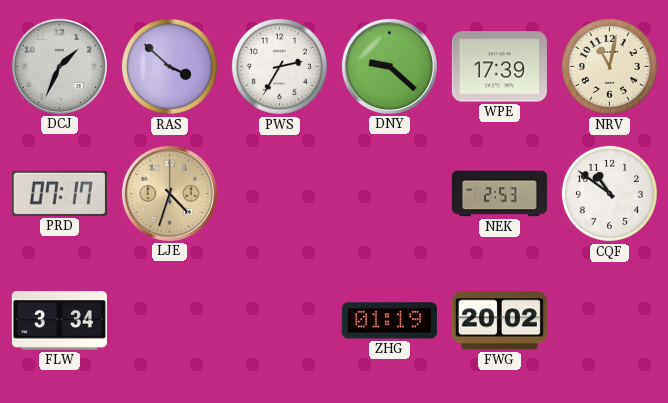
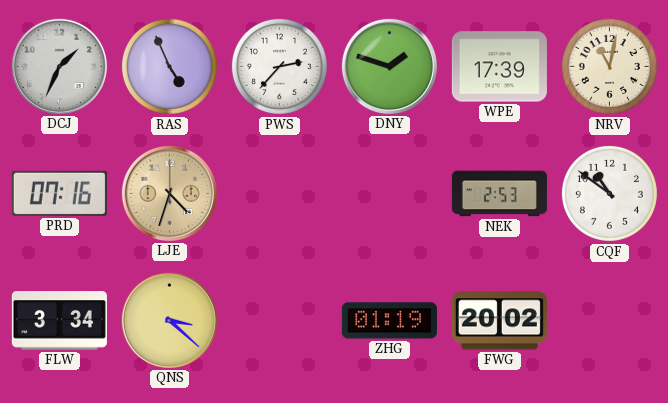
RAS: 3:52 -> 4:56
PWS: 2:35 -> 2:37
DNY: 9:22 -> 1:48
PRD: 07:17 -> 07:16
QNS: none -> 3:22
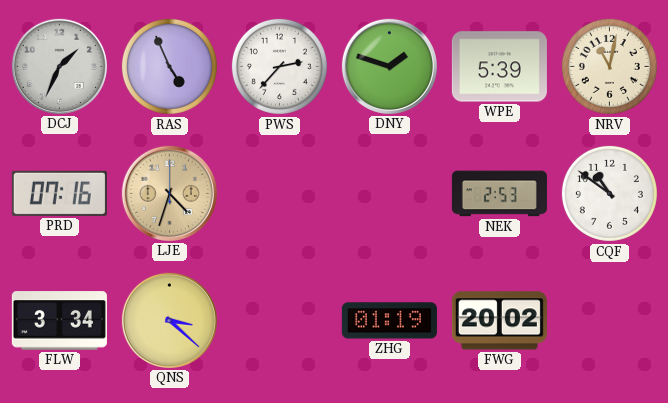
WPE: 17:39 -> 5:39
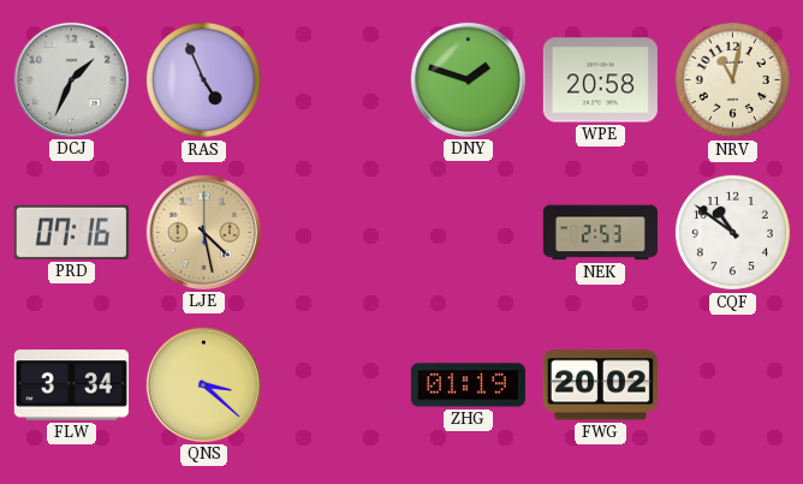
PWS: 2:37 -> none
WPE: 5:39 -> 20:58
LJE: 4:33 -> 4:28
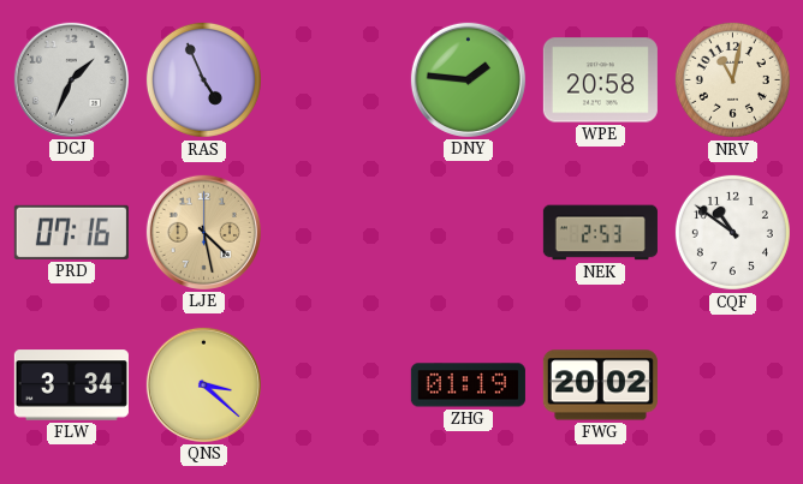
DNY: 1:48 -> 1:46
